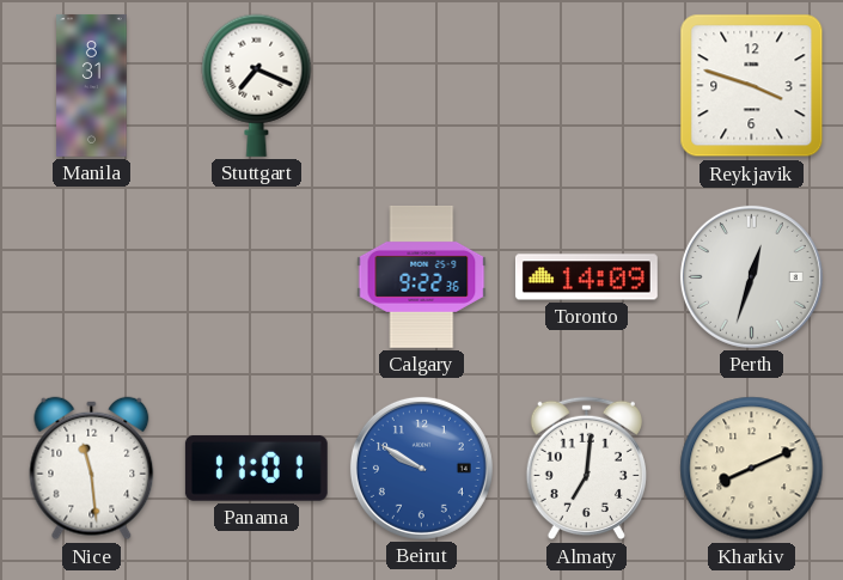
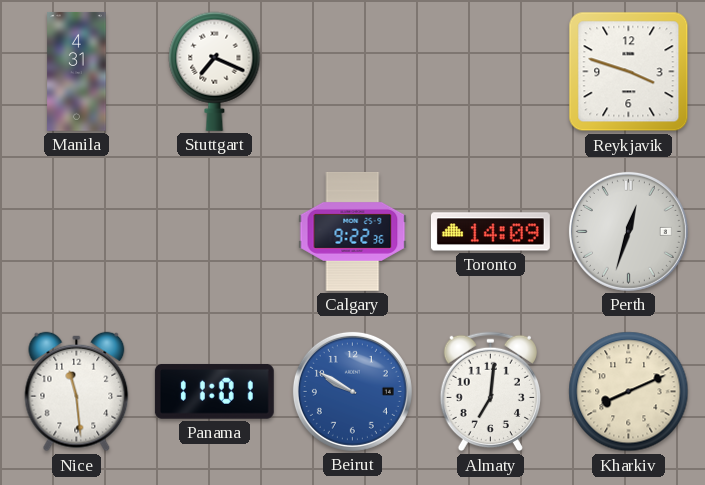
Manila: 8:31 -> 4:31
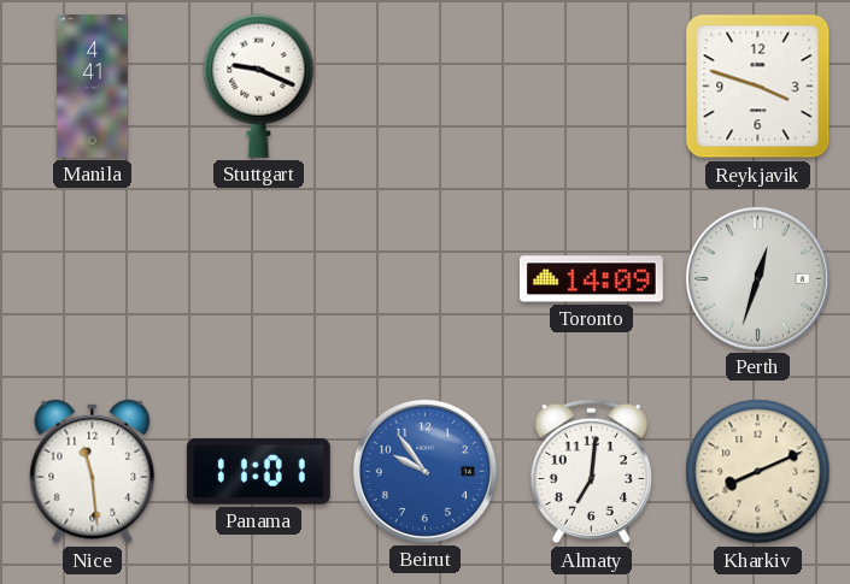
Manila: 4:31 -> 4:41
Stuttgart: 7:19 -> 9:19
Calgary: 9:22 -> none
Beirut: 9:50 -> 9:54
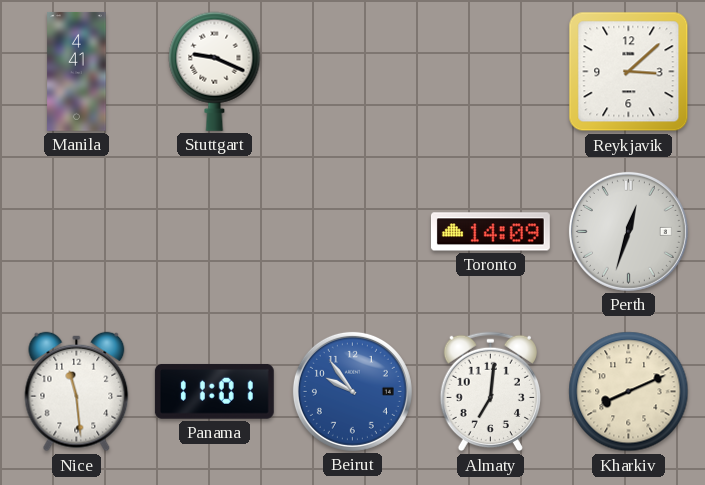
Reykjavik: 3:48 -> 3:08
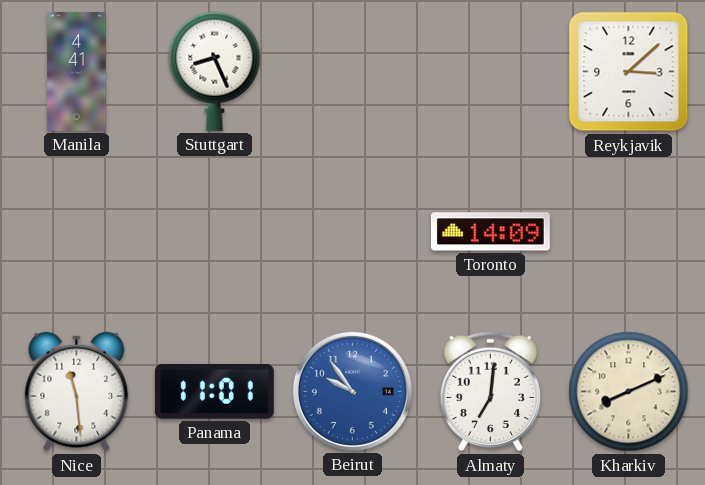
Stuttgart: 9:19 -> 8:26
Perth: 12:33 -> none
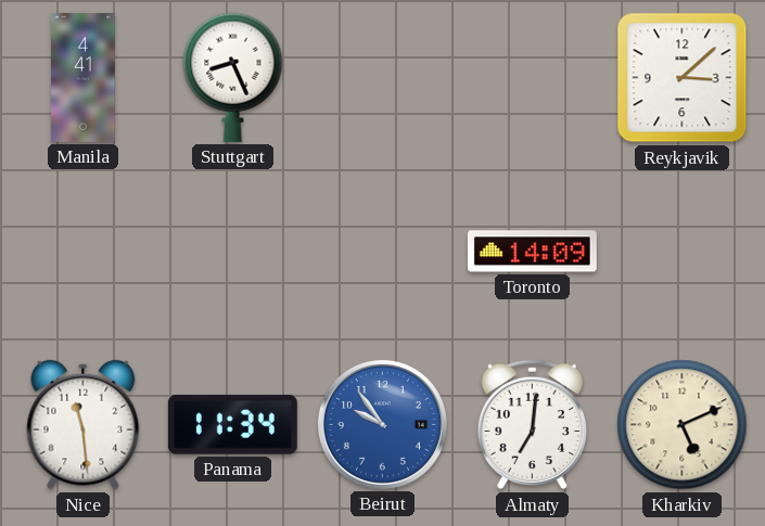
Panama: 11:01 -> 11:34
Kharkiv: 8:11 -> 5:11
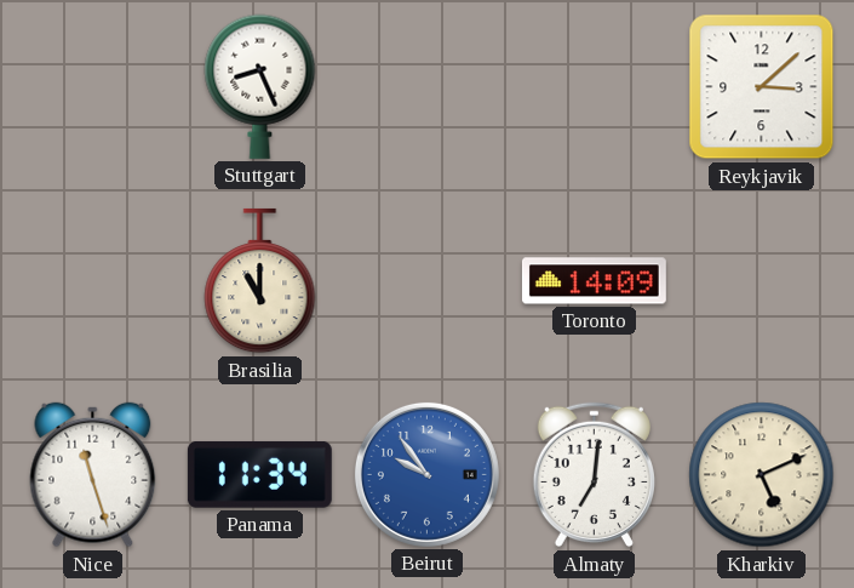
Manila: 4:41 -> none
Brasilia: none -> 11:00
Nice: 11:29 -> 11:27
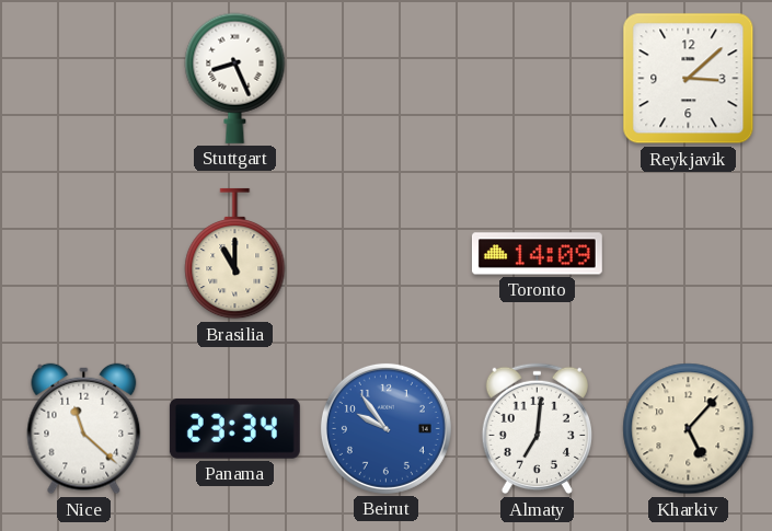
Nice: 11:27 -> 11:22
Panama: 11:34 -> 23:34
Kharkiv: 5:11 -> 5:07
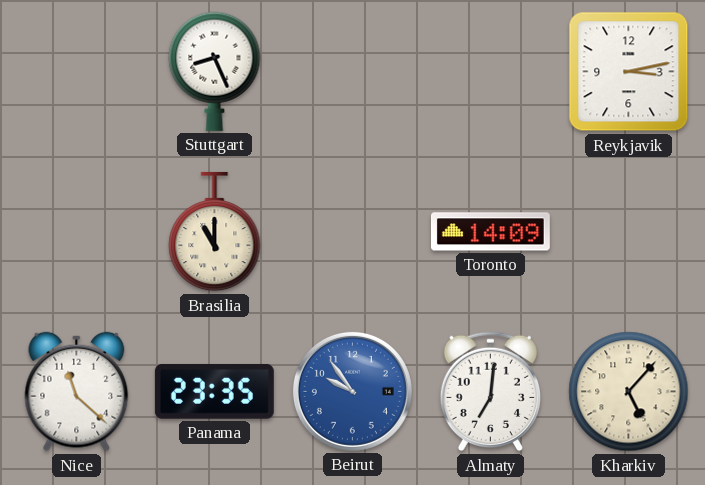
Reykjavik: 3:08 -> 3:13
Panama: 23:34 -> 23:35
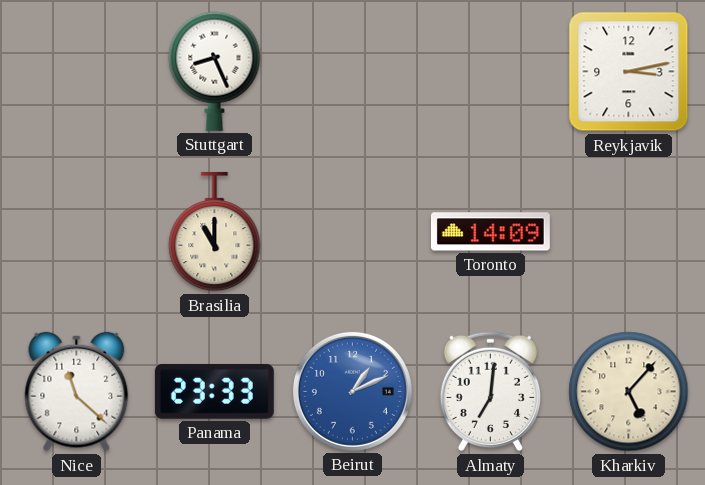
Panama: 23:35 -> 23:33
Beirut: 9:54 -> 1:11
